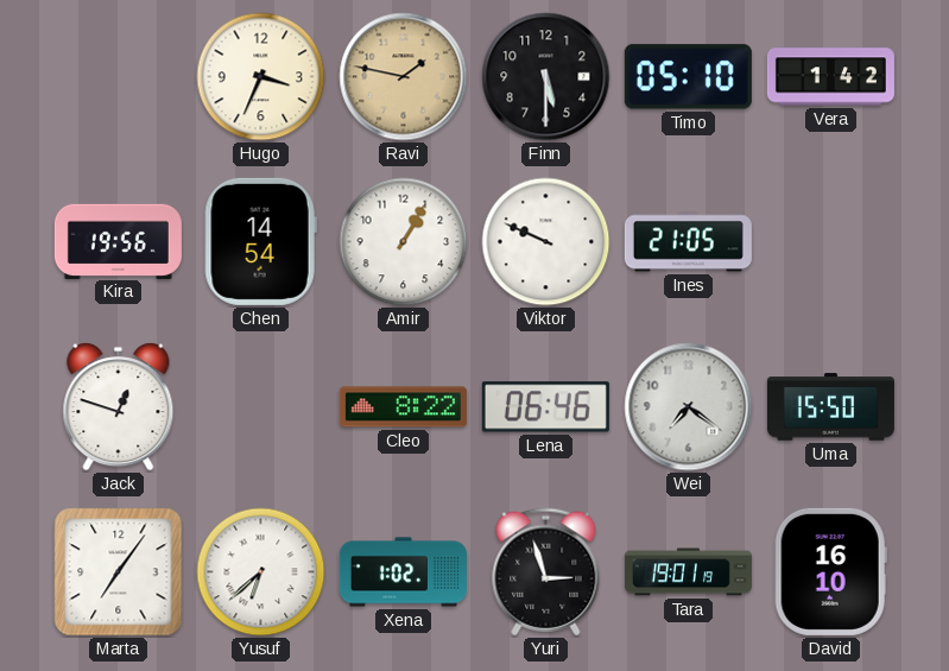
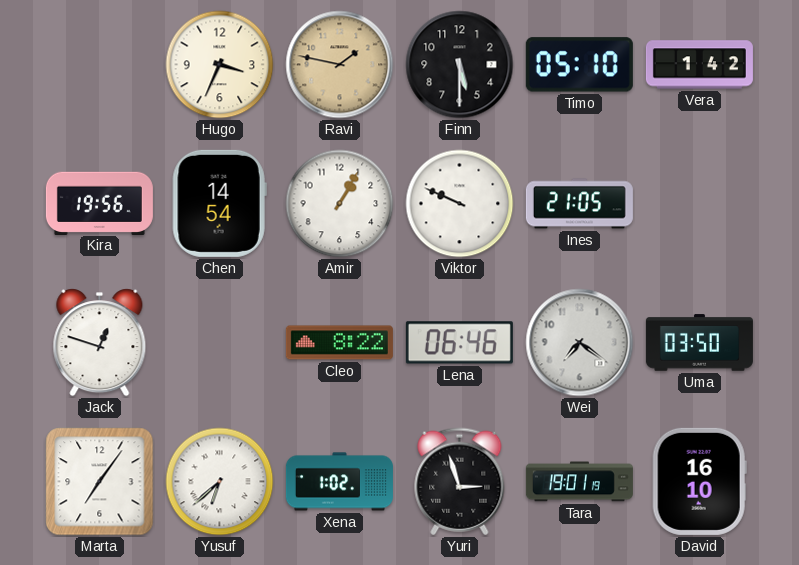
Uma: 15:50 -> 03:50
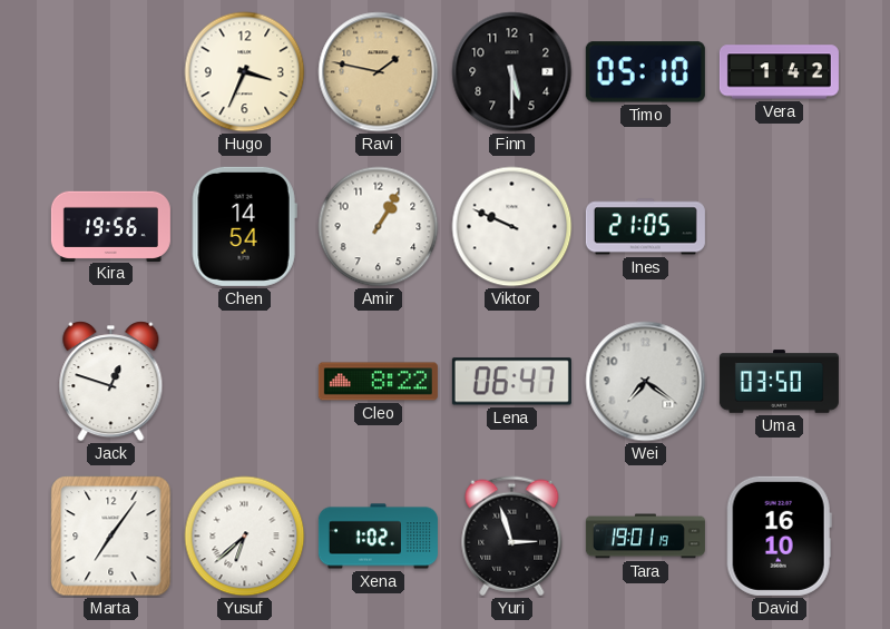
Lena: 06:46 -> 06:47
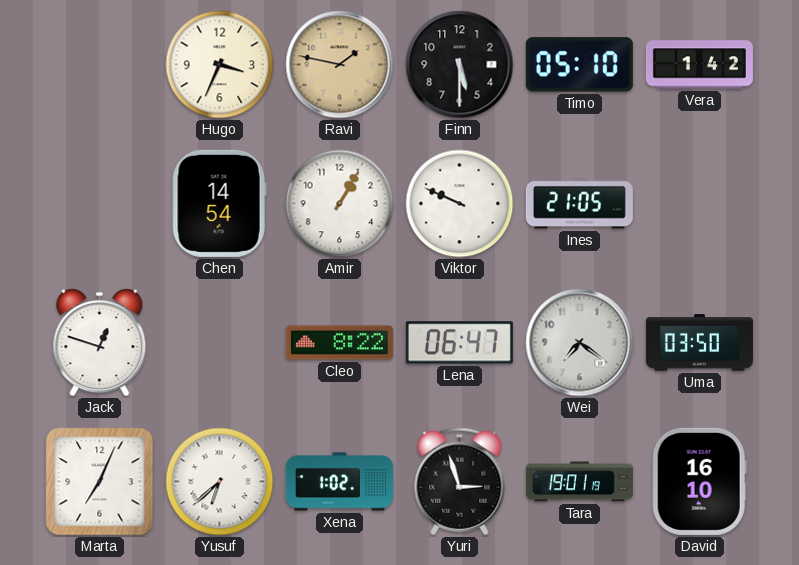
Kira: 19:56 -> none
Marta: 7:06 -> 7:04
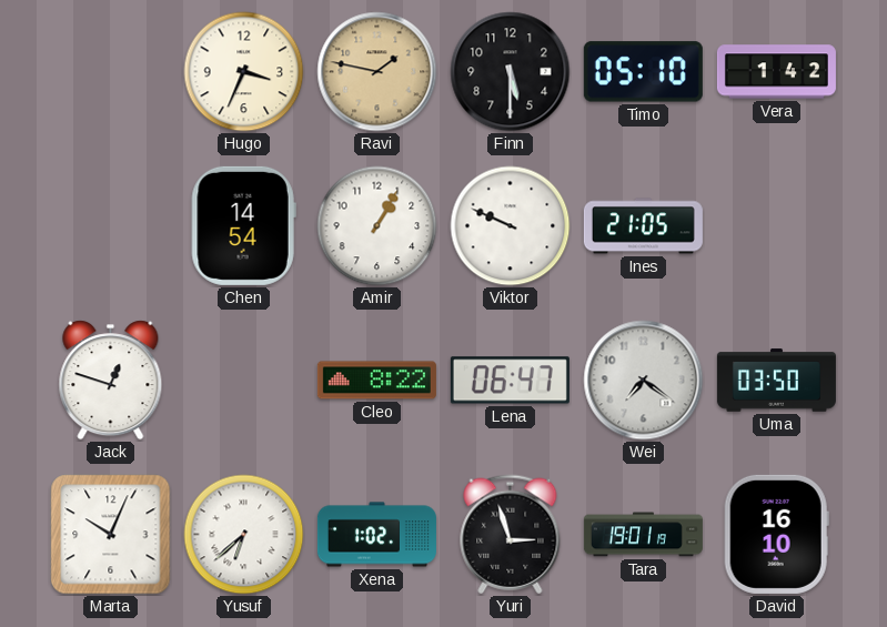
Marta: 7:04 -> 10:04
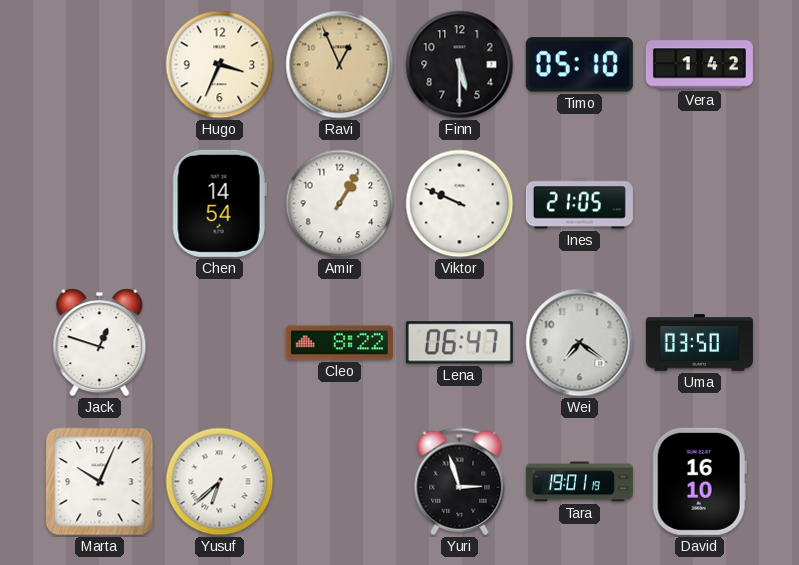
Ravi: 1:47 -> 12:56
Xena: 1:02 -> none
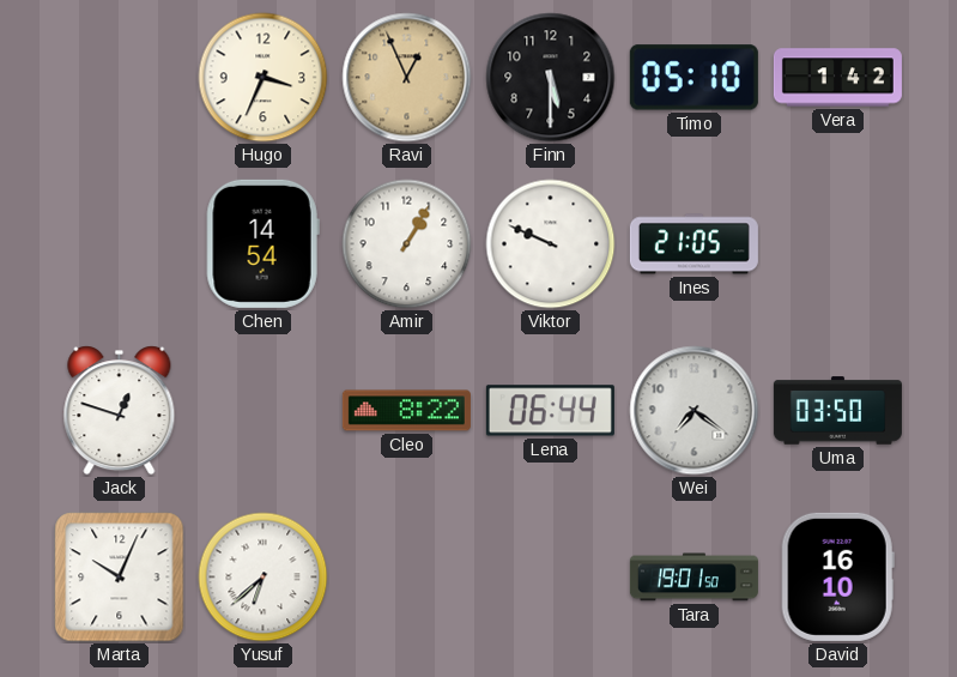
Lena: 06:47 -> 06:44
Yuri: 2:57 -> none
Tara: 19:01:19 -> 19:01:50
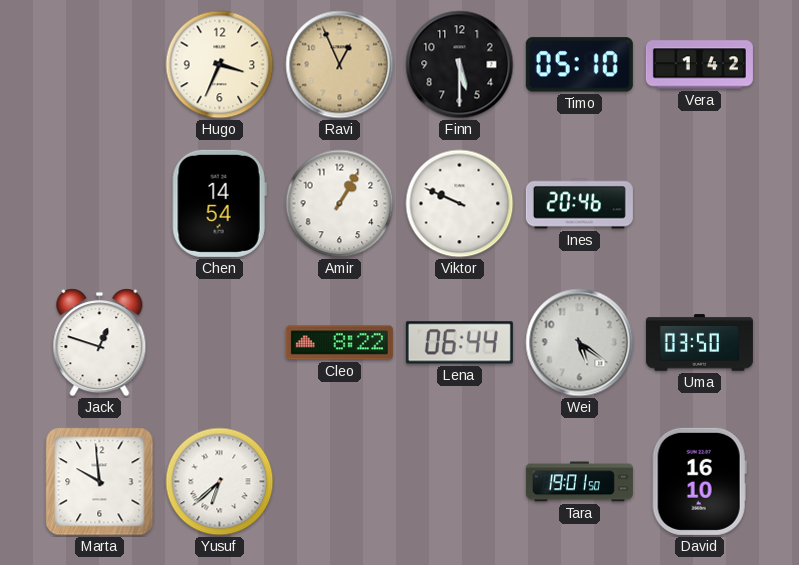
Ines: 21:05 -> 20:46
Wei: 7:21 -> 5:21
Marta: 10:04 -> 9:59
